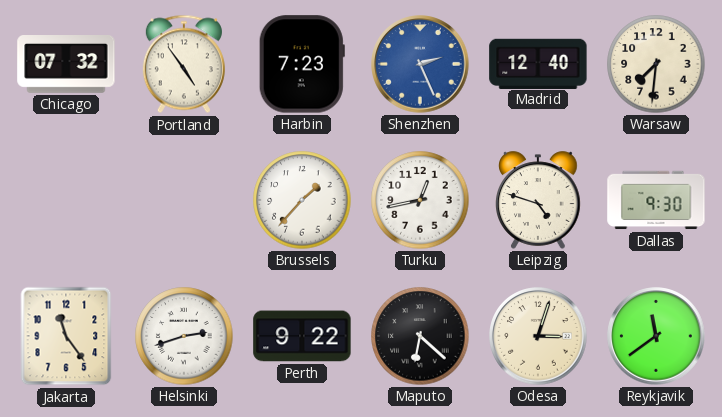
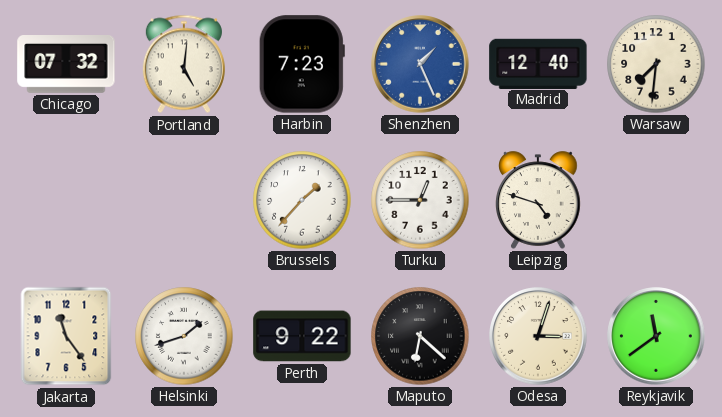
Portland: 4:54 -> 5:01
Shenzhen: 2:26 -> 1:26
Turku: 12:43 -> 12:45
Dallas: 9:30 -> none
Helsinki: 2:42 -> 1:42
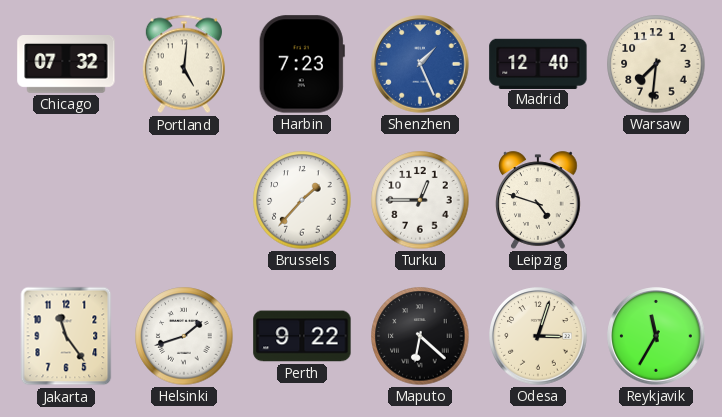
Reykjavik: 11:39 -> 11:35
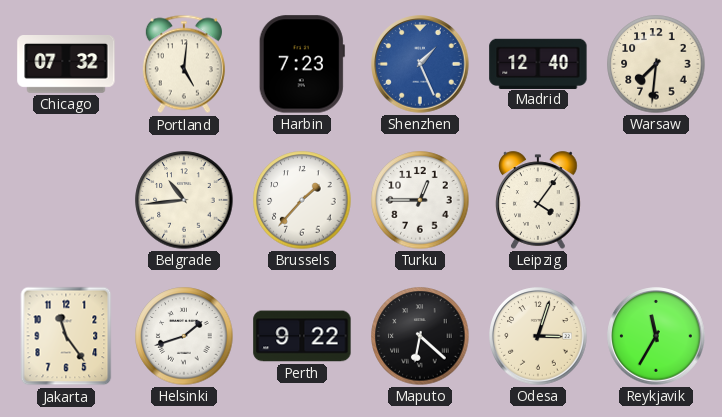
Belgrade: none -> 10:44
Leipzig: 4:48 -> 4:06
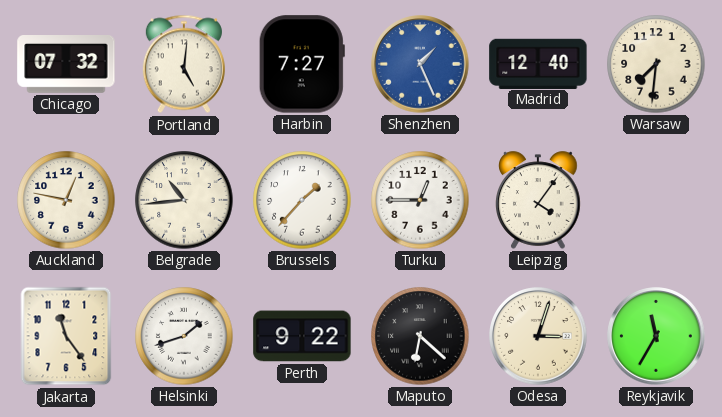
Harbin: 7:23 -> 7:27
Auckland: none -> 12:47
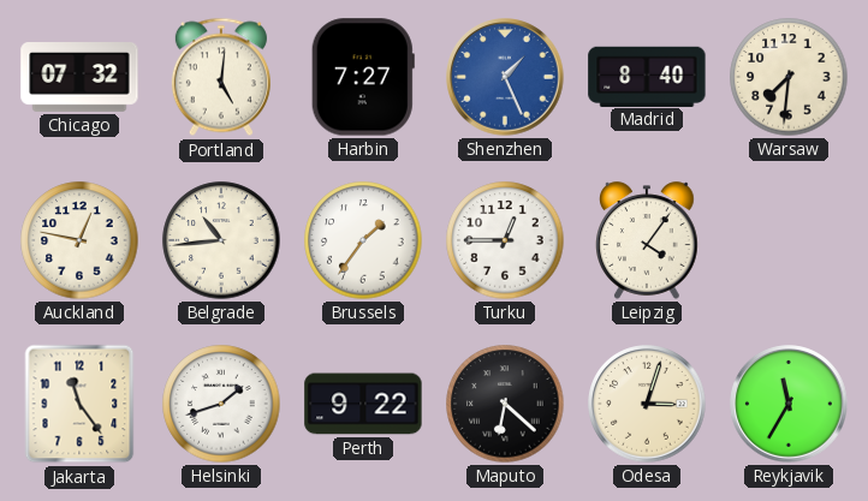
Madrid: 12:40 -> 8:40
Brussels: 1:37 -> 1:36
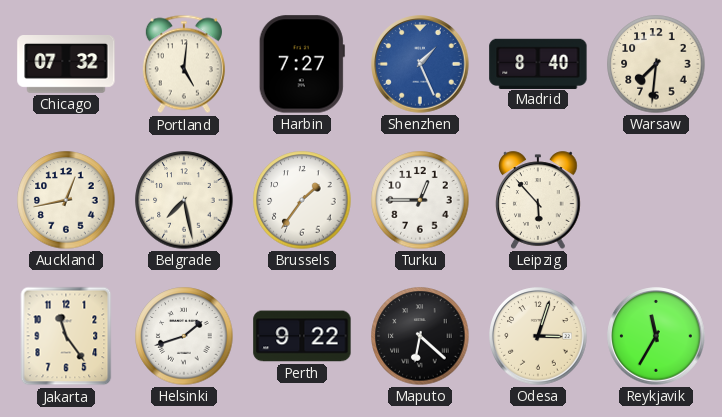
Auckland: 12:47 -> 12:43
Belgrade: 10:44 -> 7:28
Leipzig: 4:06 -> 5:53
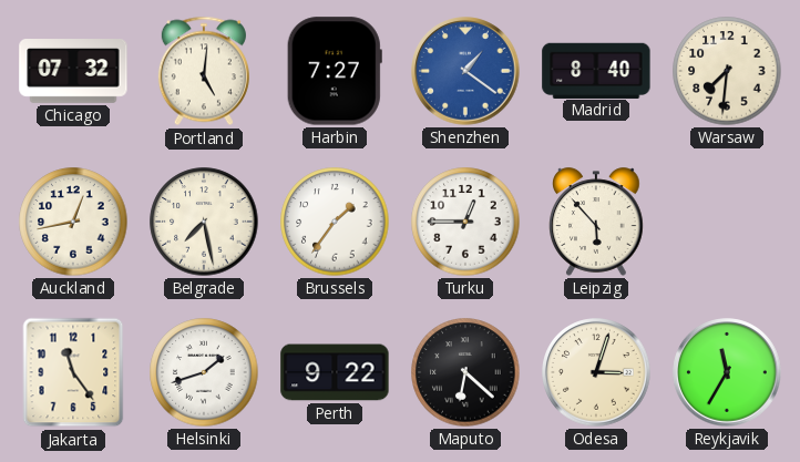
Shenzhen: 1:26 -> 1:21
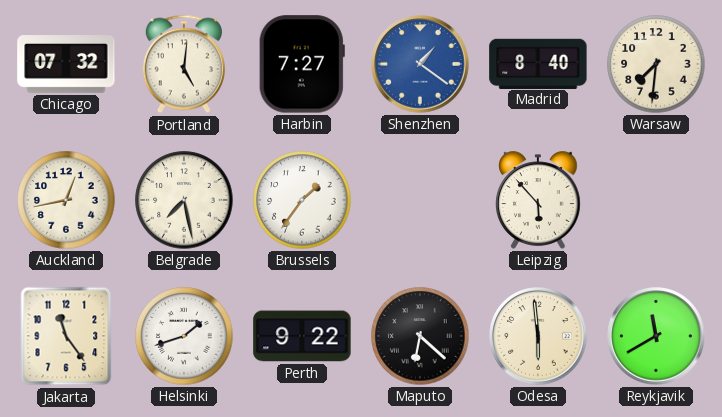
Turku: 12:45 -> none
Odesa: 3:03 -> 5:59
Reykjavik: 11:35 -> 11:40
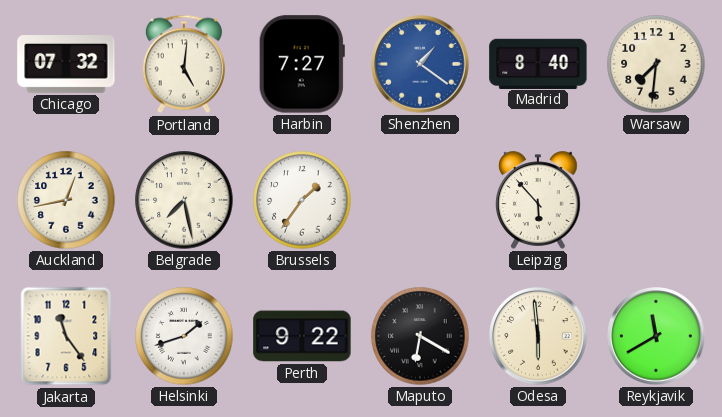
Maputo: 6:22 -> 6:20
